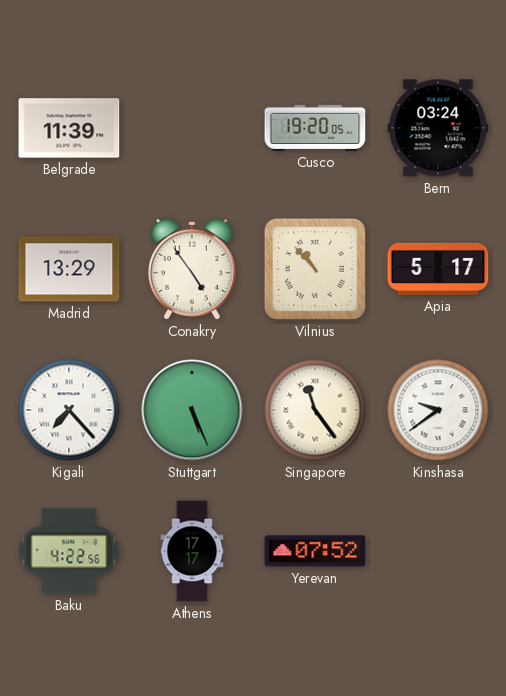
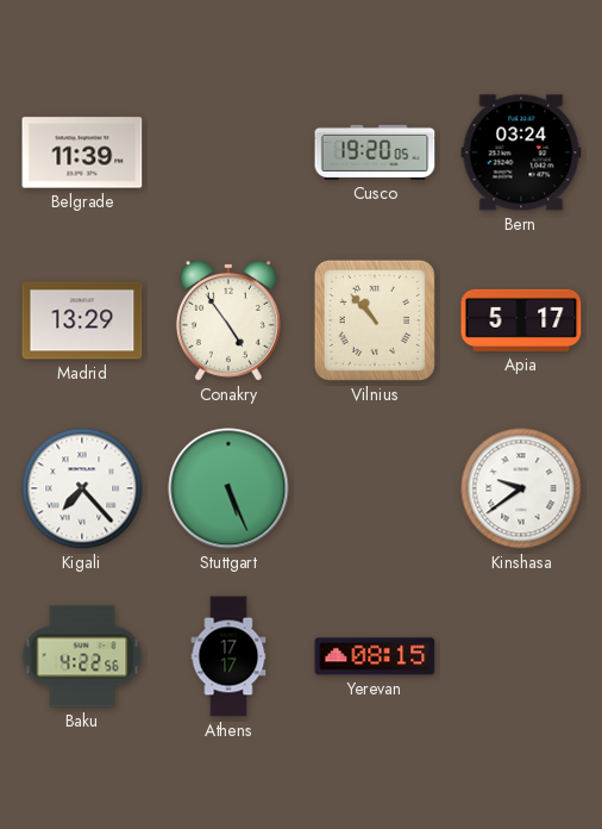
Singapore: 11:24 -> none
Yerevan: 07:52 -> 08:15
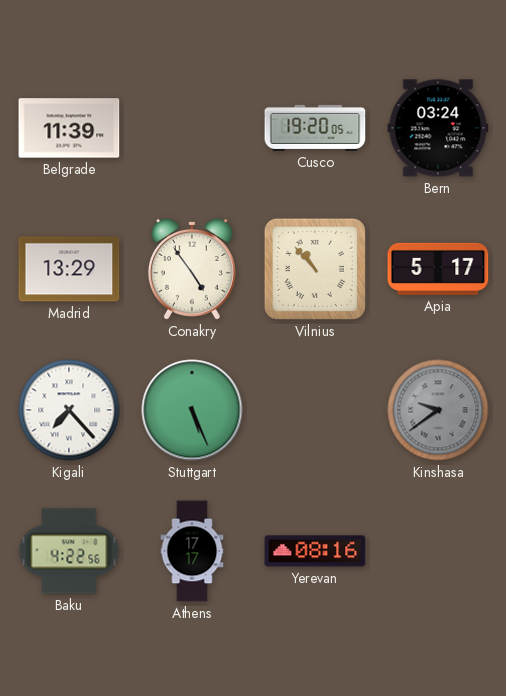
Kinshasa dial: white -> grey
Yerevan: 08:15 -> 08:16
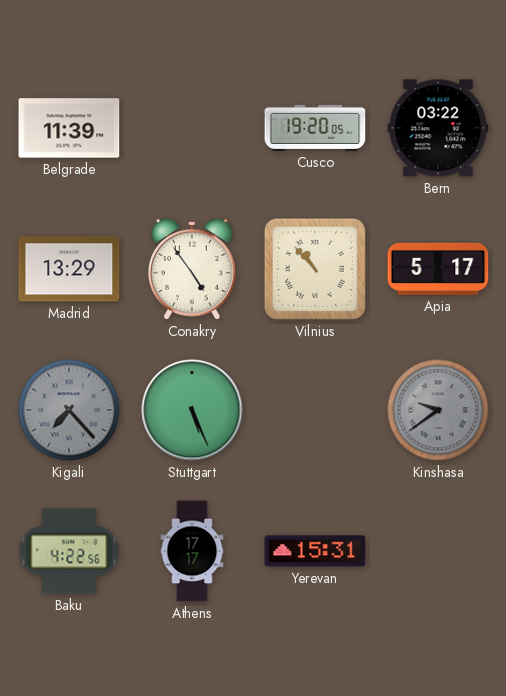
Bern: 03:24 -> 03:22
Kigali dial: white -> grey
Yerevan: 08:16 -> 15:31
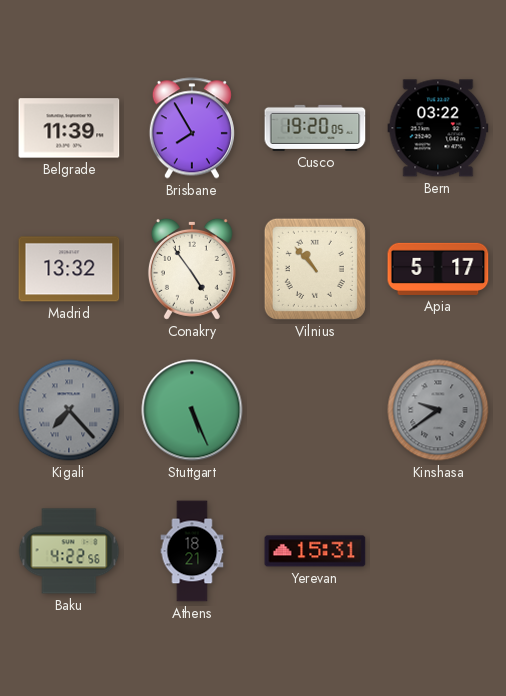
Brisbane: none -> 7:55
Madrid: 13:29 -> 13:32
Athens: 17:17 -> 18:21
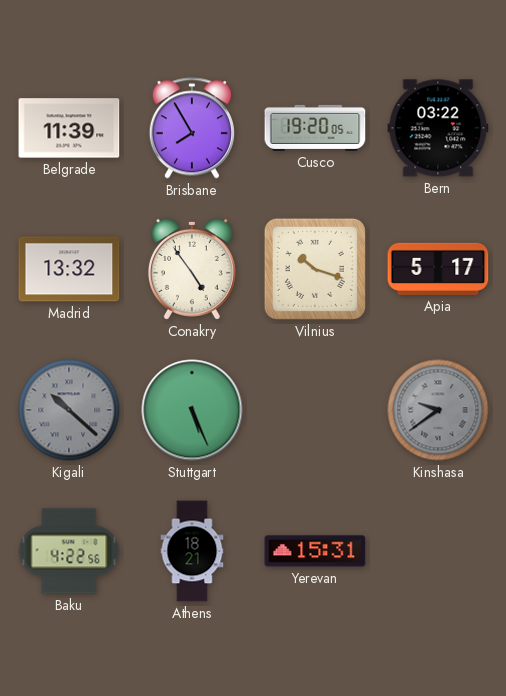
Vilnius: 10:53 -> 10:18
Kigali: 7:23 -> 10:22
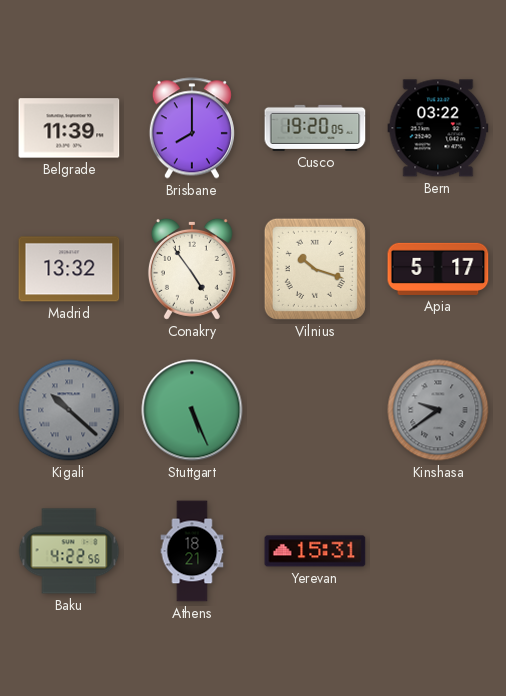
Brisbane: 7:55 -> 8:00
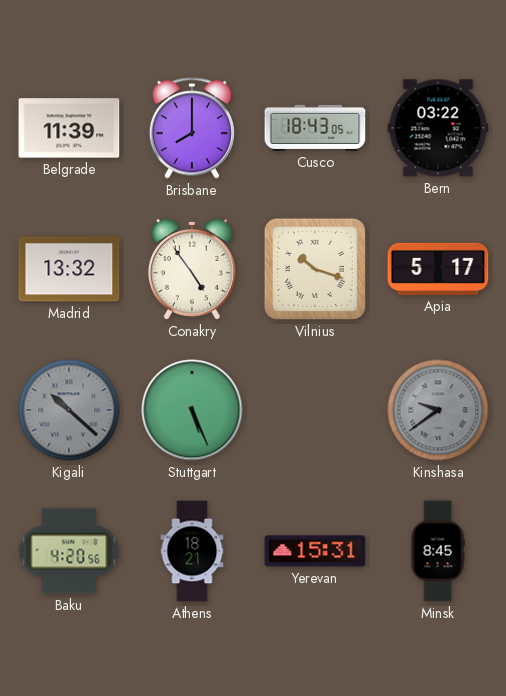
Cusco: 19:20 -> 18:43
Baku: 4:22 -> 4:20
Minsk: none -> 8:45
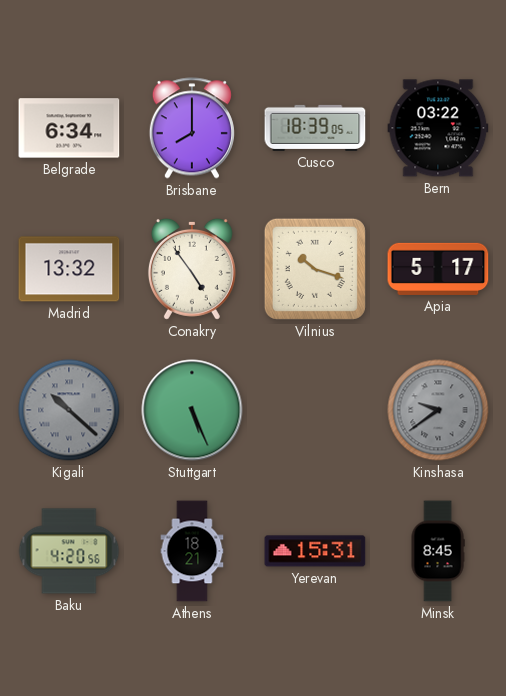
Belgrade: 11:39 -> 6:34
Cusco: 18:43 -> 18:39
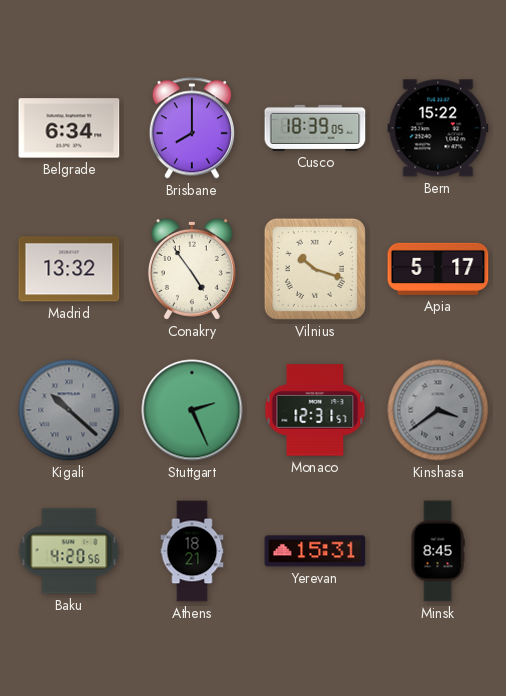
Bern: 03:22 -> 15:22
Stuttgart: 5:26 -> 2:26
Monaco: none -> 12:31
Kinshasa: 9:39 -> 3:39
